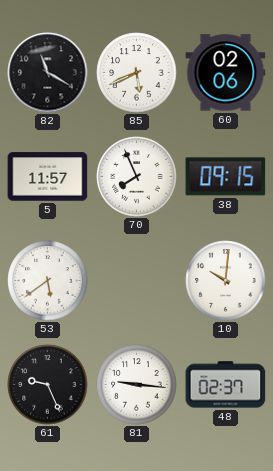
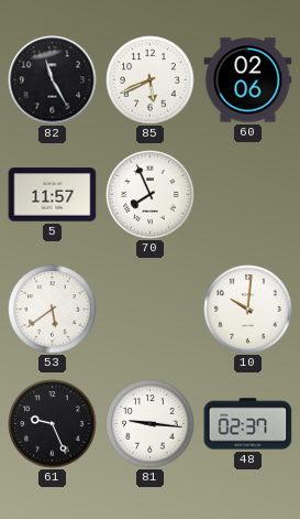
82: 11:20 -> 11:25
38: 09:15 -> none
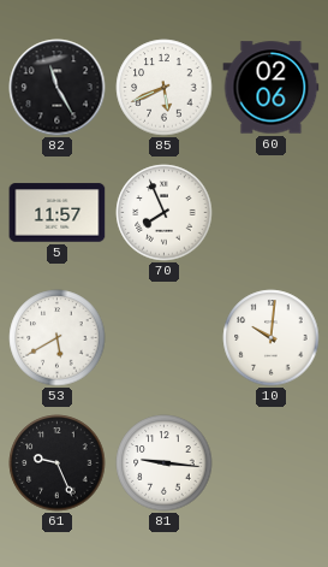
53: 5:39 -> 5:40
48: 02:37 -> none
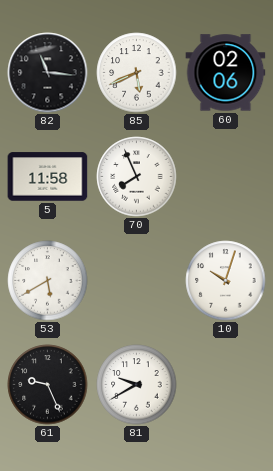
82: 11:25 -> 11:16
5: 11:57 -> 11:58
10: 10:01 -> 10:03
81: 9:16 -> 9:40
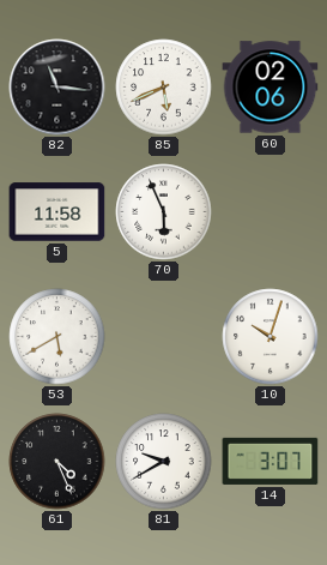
70: 7:56 -> 5:56
61: 9:26 -> 4:26
14: none -> 3:07
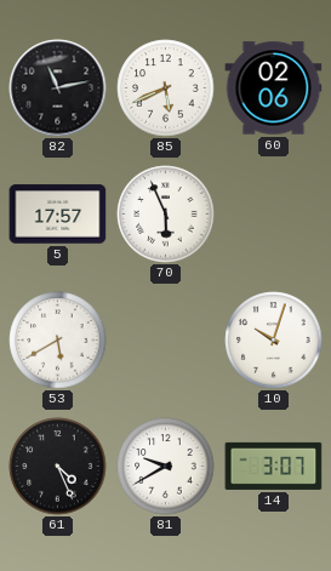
82: 11:16 -> 11:13
5: 11:58 -> 17:57
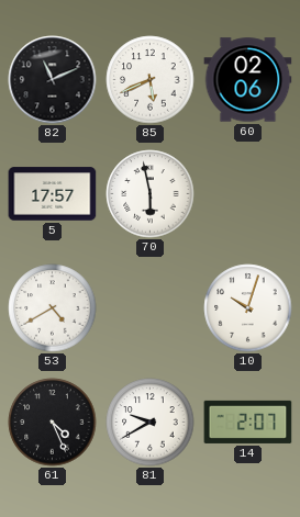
82: 11:13 -> 11:11
70: 5:56 -> 5:58
53: 5:40 -> 4:40
14: 3:07 -> 2:07
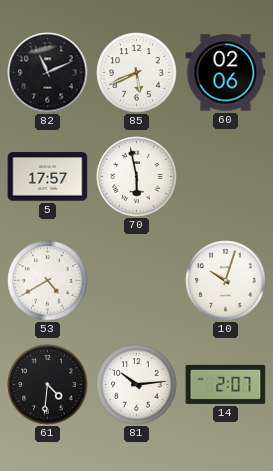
61: 4:26 -> 4:31
81: 9:40 -> 10:14
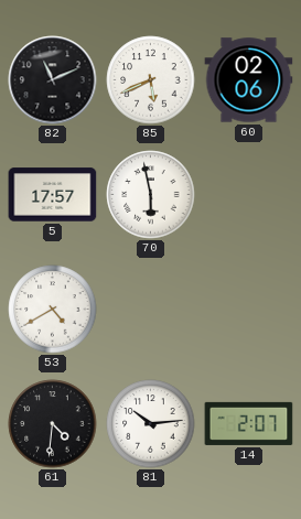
10: 10:03 -> none
